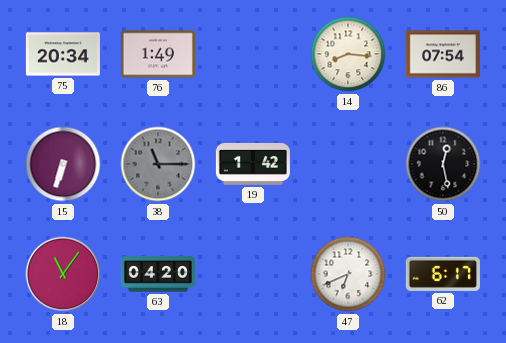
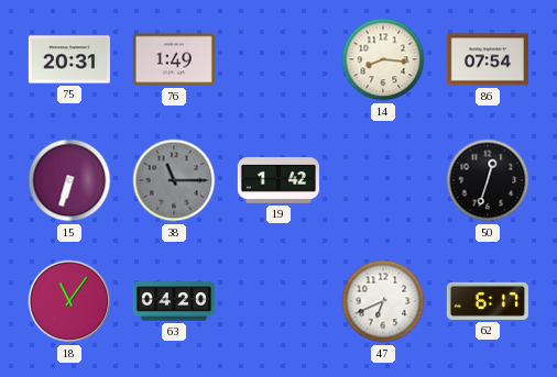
75: 20:34 -> 20:31
50: 12:28 -> 12:33
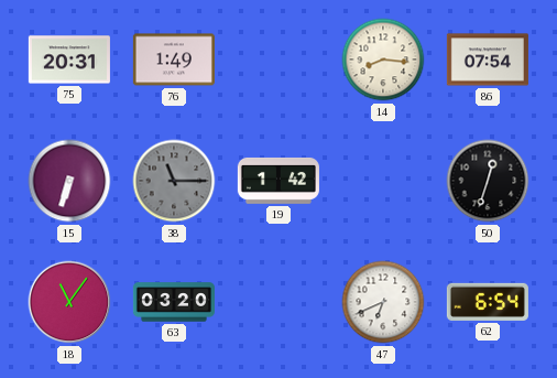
63: 04:20 -> 03:20
62: 6:17 -> 6:54
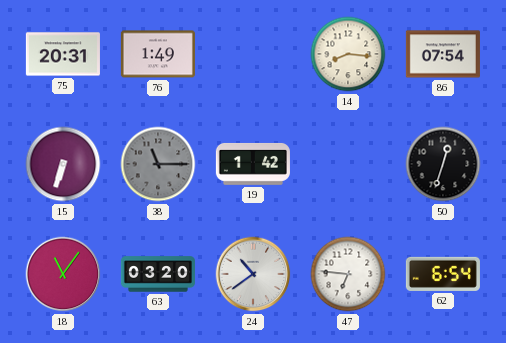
24: none -> 10:39
47: 6:41 -> 6:46
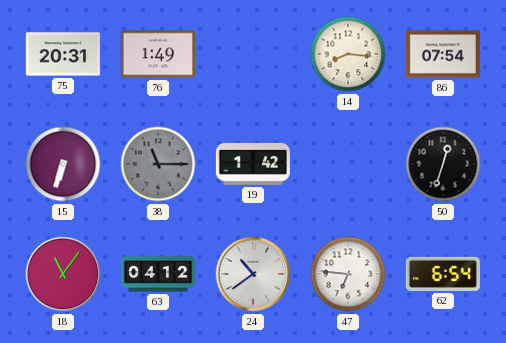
63: 03:20 -> 04:12
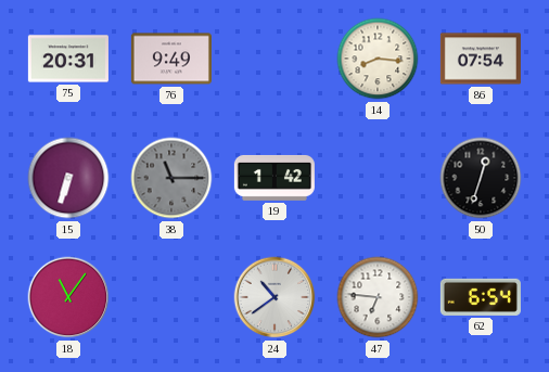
76: 1:49 -> 9:49
63: 04:12 -> none
